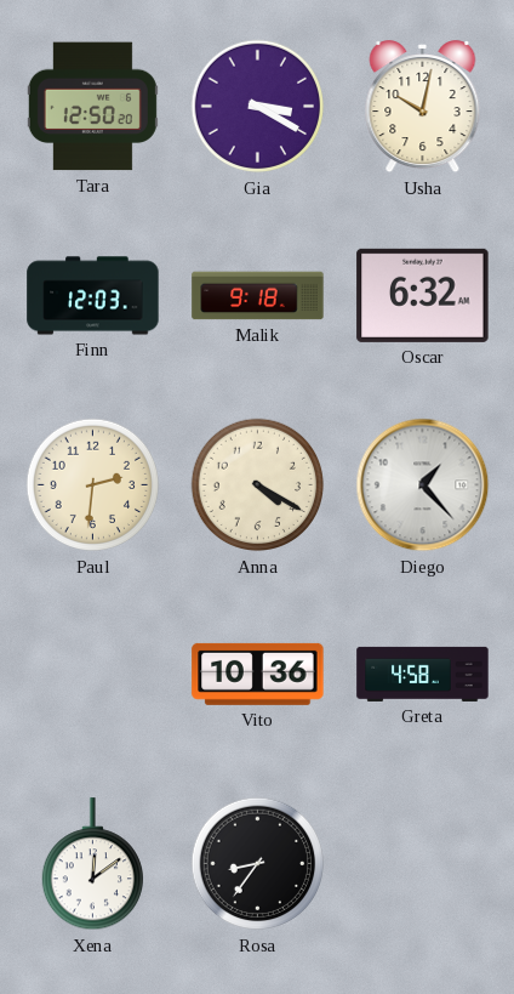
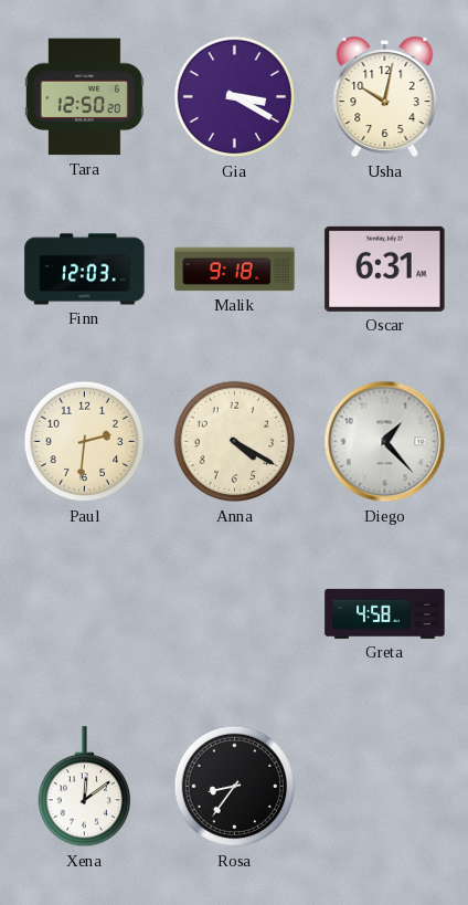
Oscar: 6:32 -> 6:31
Vito: 10:36 -> none
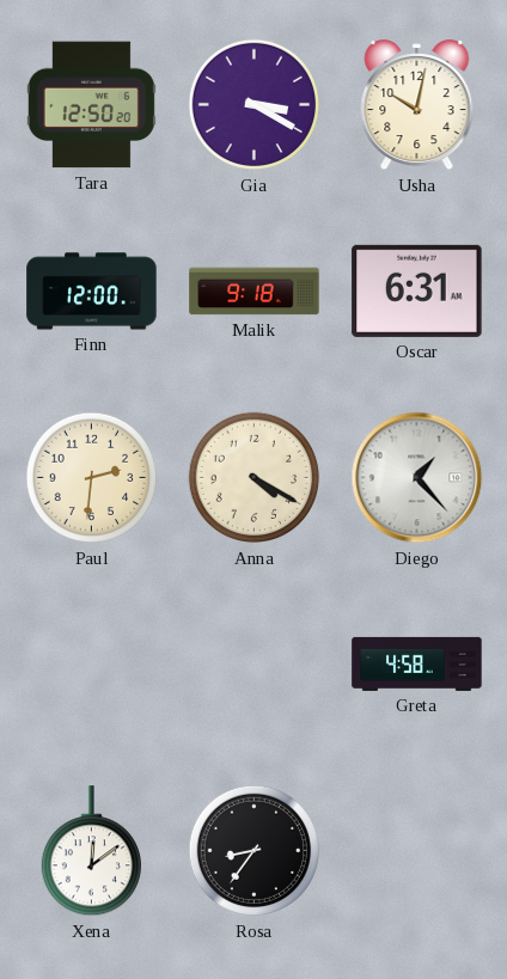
Finn: 12:03 -> 12:00
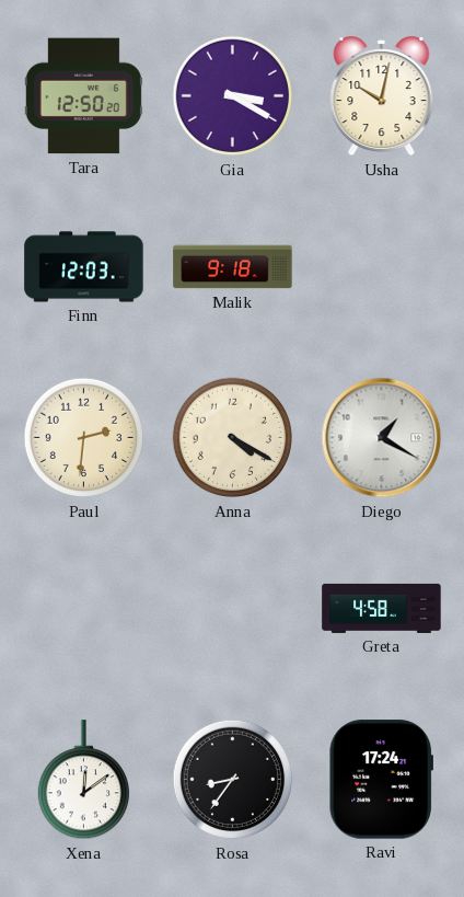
Finn: 12:00 -> 12:03
Oscar: 6:31 -> none
Diego: 1:23 -> 1:20
Ravi: none -> 17:24
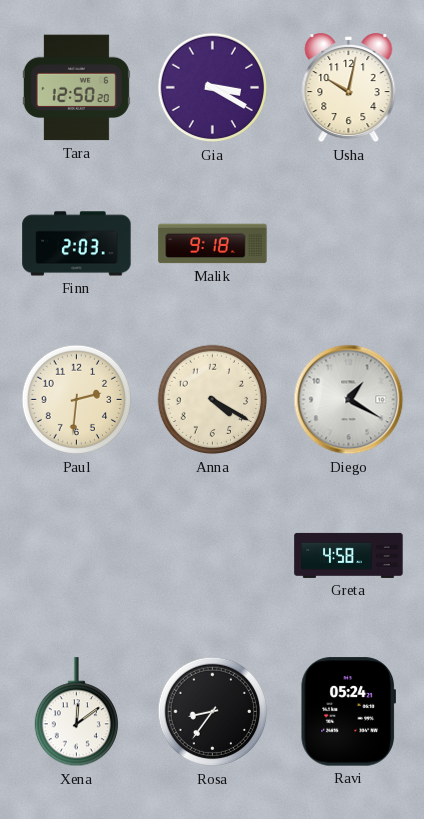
Finn: 12:03 -> 2:03
Ravi: 17:24 -> 05:24
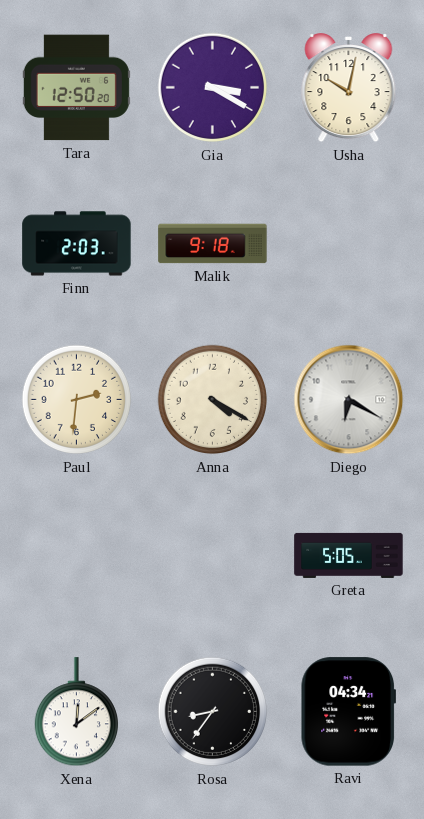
Diego: 1:20 -> 6:20
Greta: 4:58 -> 5:05
Ravi: 05:24 -> 04:34
